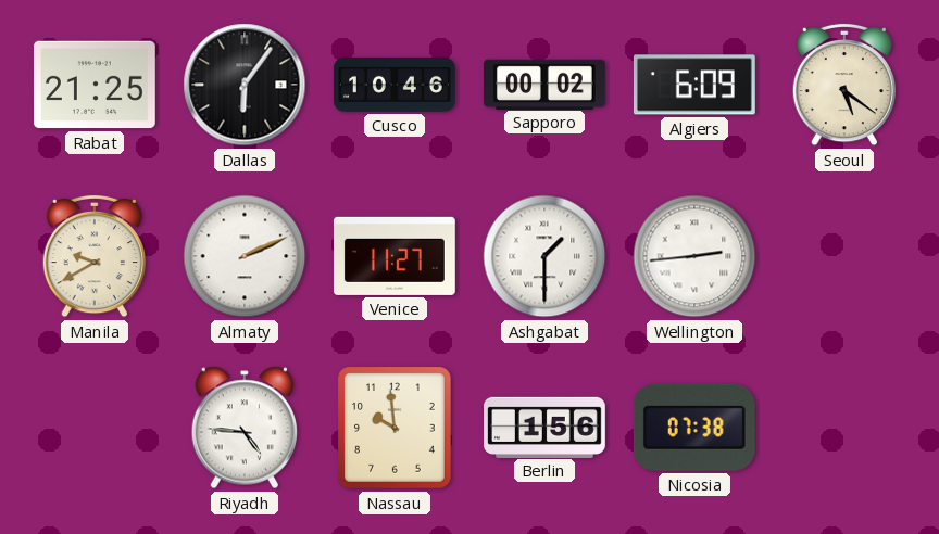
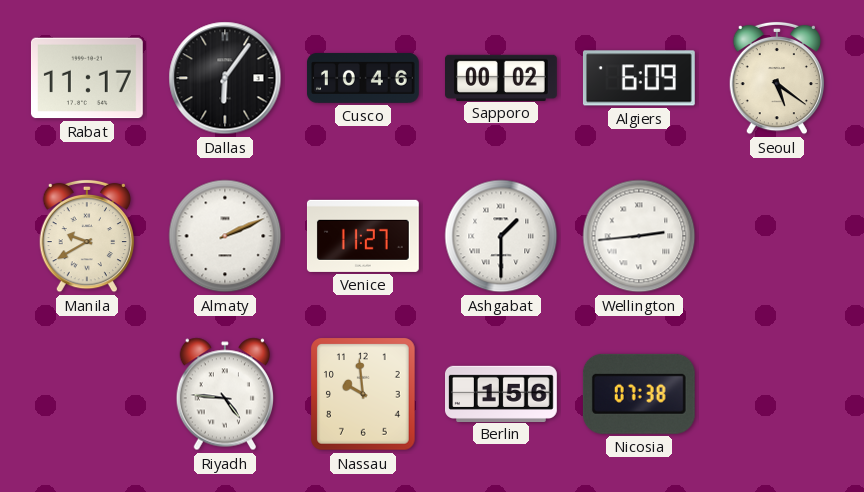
Rabat: 21:25 -> 11:17
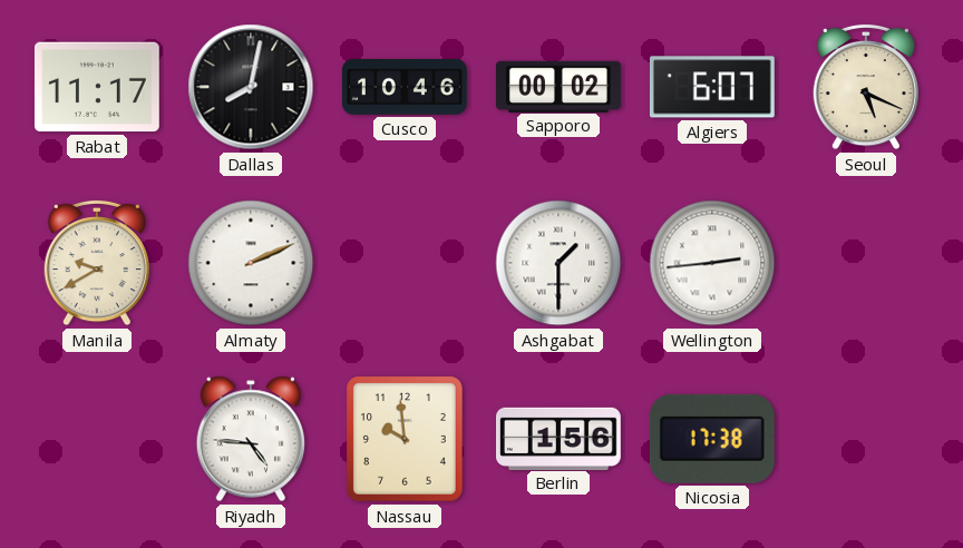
Dallas: 6:06 -> 8:02
Algiers: 6:09 -> 6:07
Seoul: 5:21 -> 5:19
Venice: 11:27 -> none
Nicosia: 07:38 -> 17:38
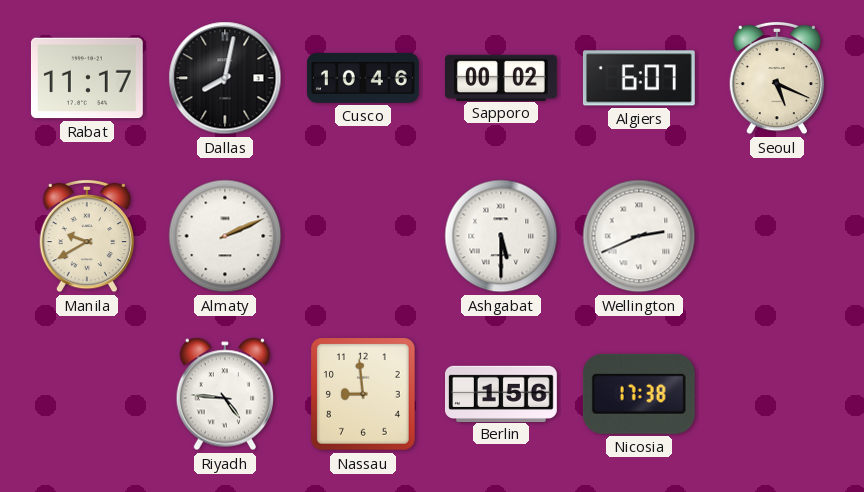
Ashgabat: 1:30 -> 5:30
Wellington: 2:44 -> 2:41
Nassau: 9:59 -> 8:59
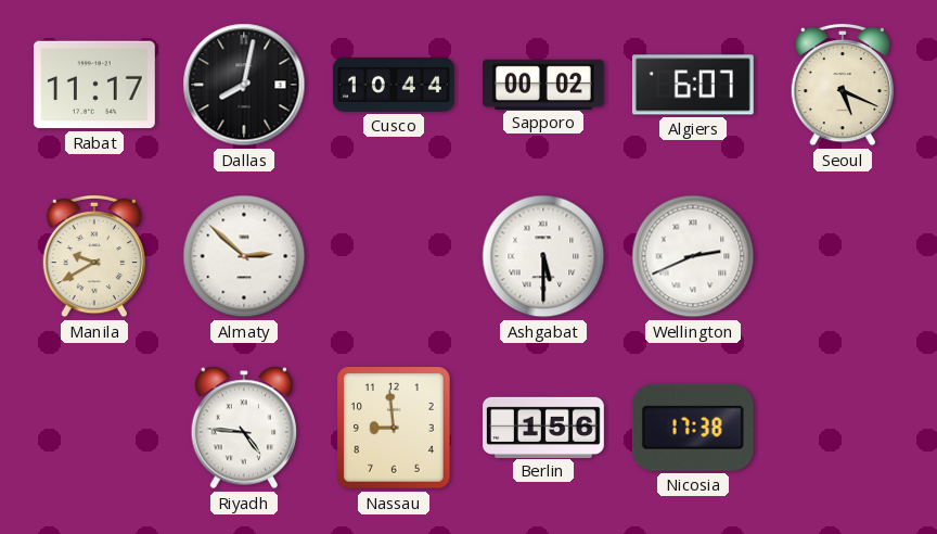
Cusco: 10:46 -> 10:44
Almaty: 2:11 -> 2:52
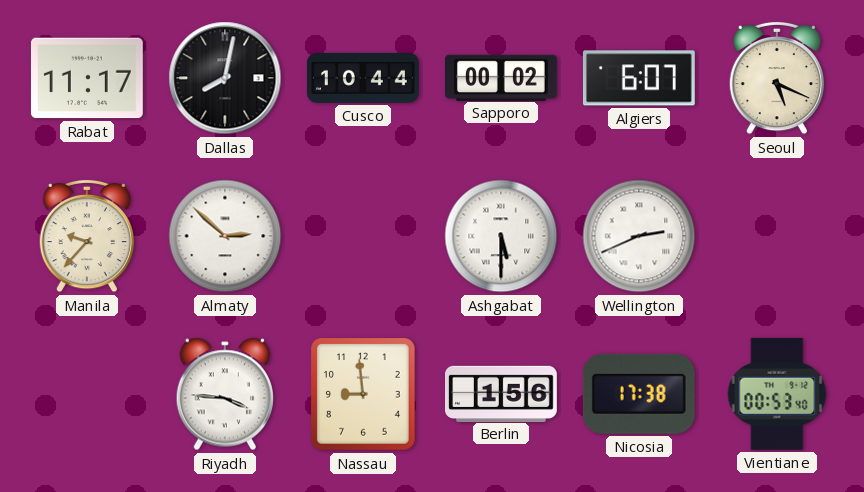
Manila: 9:40 -> 9:37
Riyadh: 4:46 -> 3:46
Vientiane: none -> 00:53
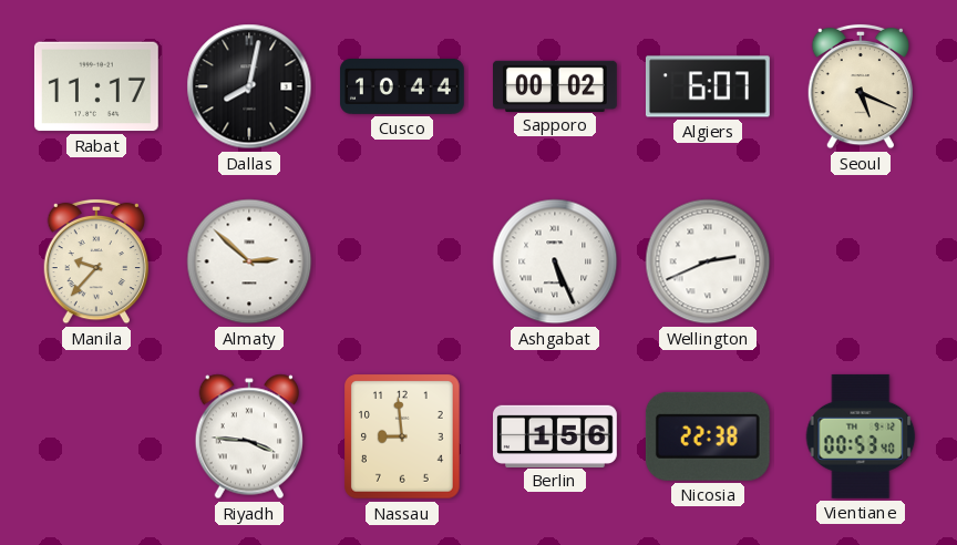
Ashgabat: 5:30 -> 5:26
Nicosia: 17:38 -> 22:38
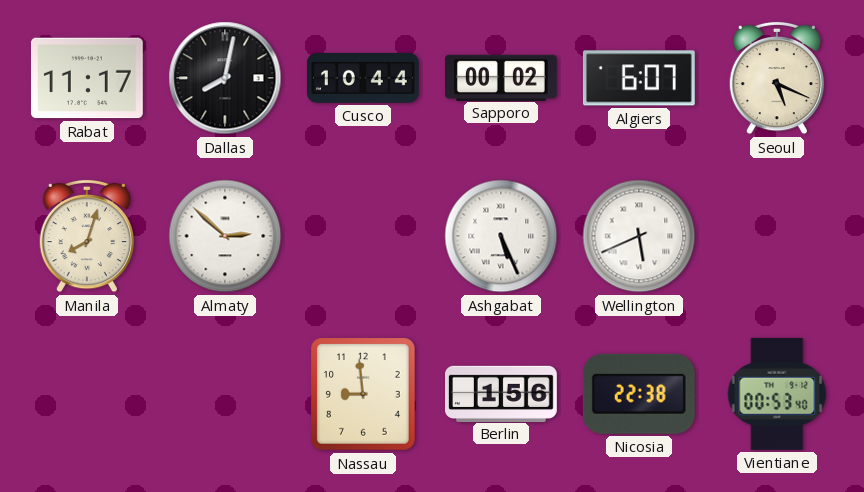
Manila: 9:37 -> 8:03
Wellington: 2:41 -> 5:41
Riyadh: 3:46 -> none
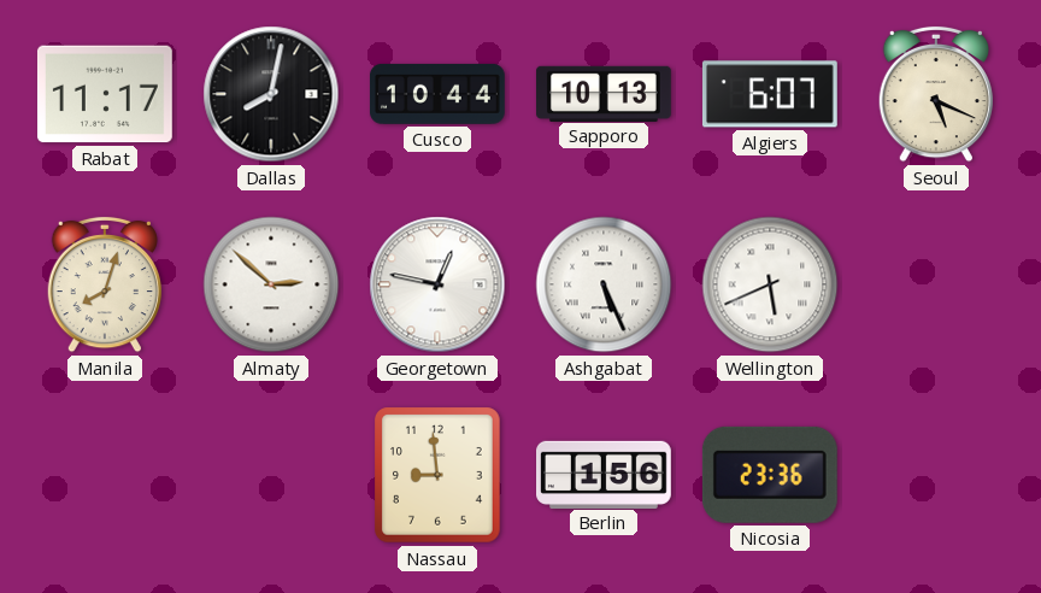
Sapporo: 00:02 -> 10:13
Georgetown: none -> 12:47
Nicosia: 22:38 -> 23:36
Vientiane: 00:53 -> none
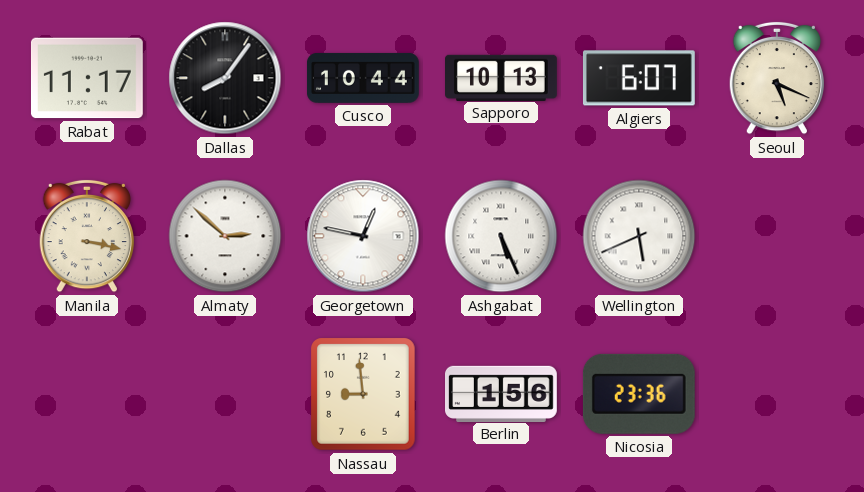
Dallas: 8:02 -> 8:06
Manila: 8:03 -> 3:17
